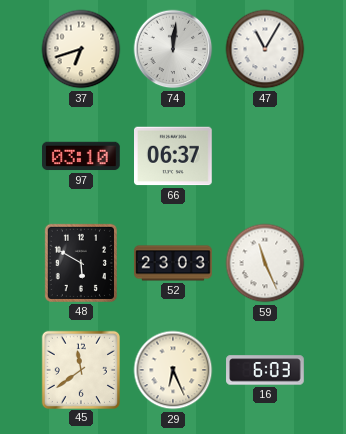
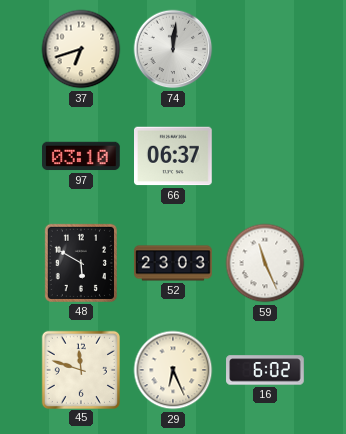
47: 11:05 -> none
45: 11:39 -> 11:48
16: 6:03 -> 6:02
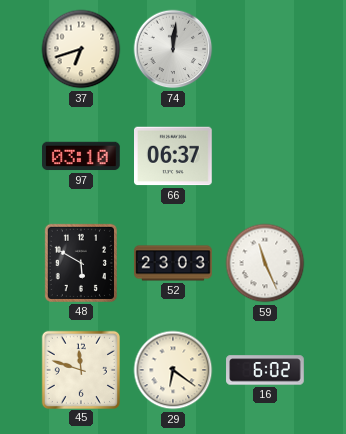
29: 6:26 -> 6:21
